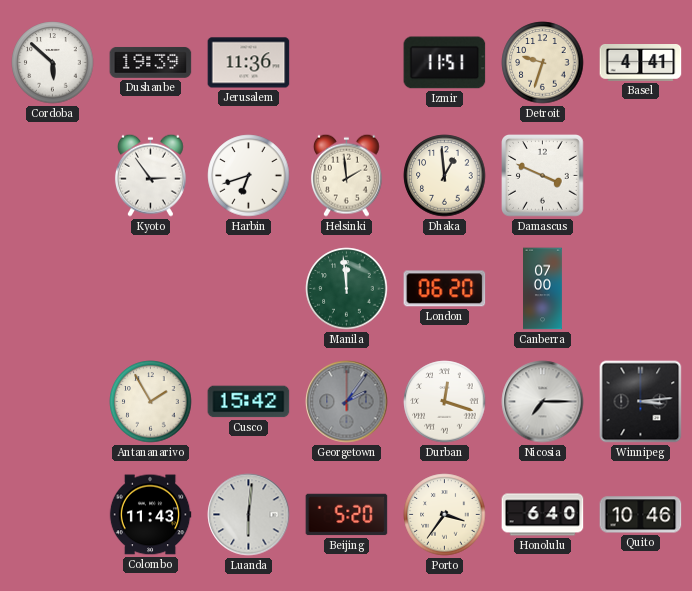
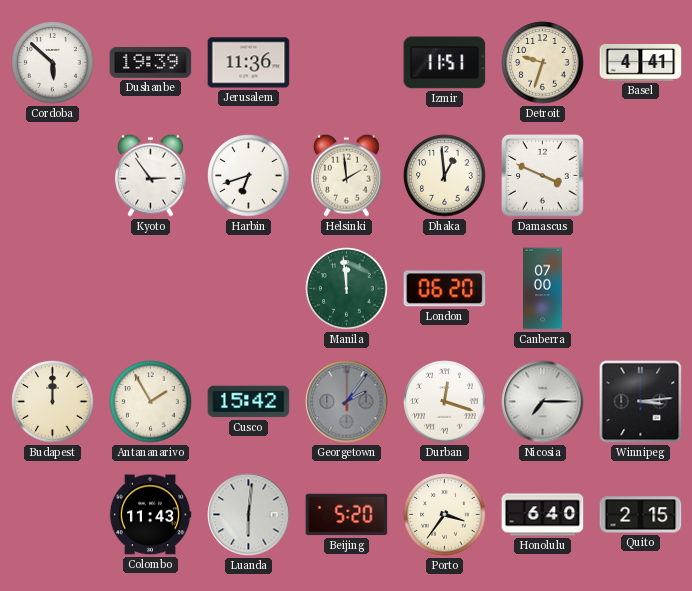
Budapest: none -> 12:00
Quito: 10:46 -> 2:15
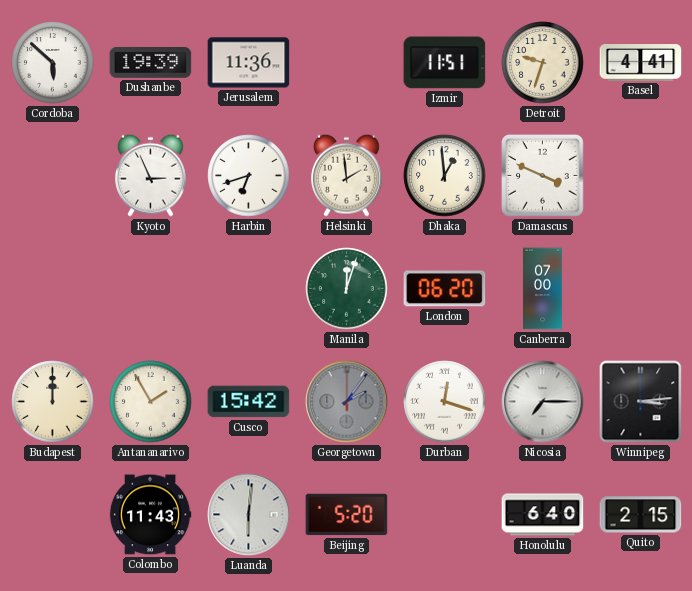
Kyoto: 2:54 -> 2:56
Manila: 11:59 -> 12:03
Porto: 3:36 -> none
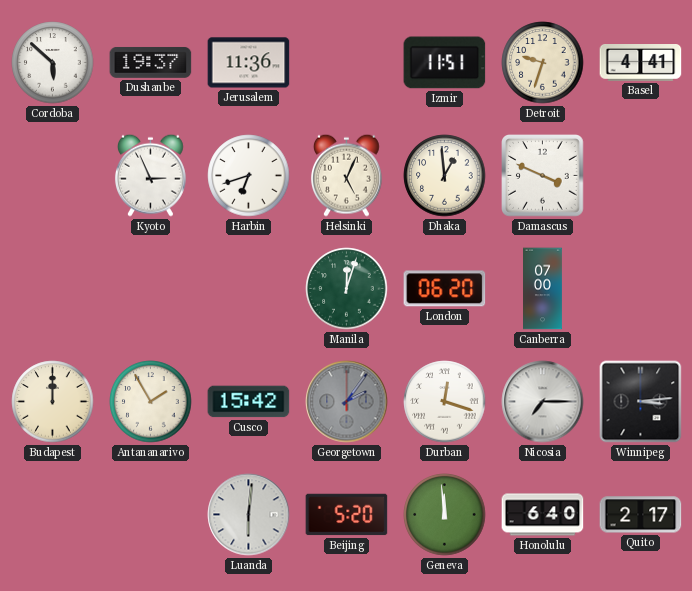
Dushanbe: 19:39 -> 19:37
Helsinki: 1:59 -> 5:04
Colombo: 11:43 -> none
Geneva: none -> 11:59
Quito: 2:15 -> 2:17
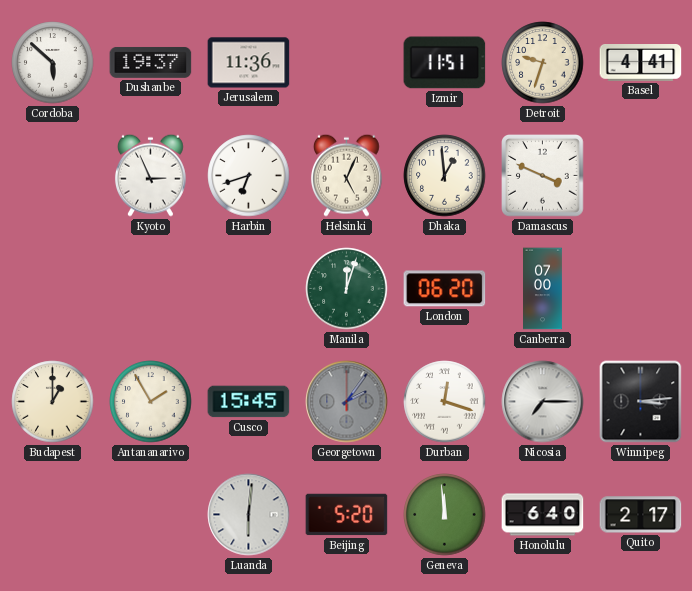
Budapest: 12:00 -> 1:00
Cusco: 15:42 -> 15:45
